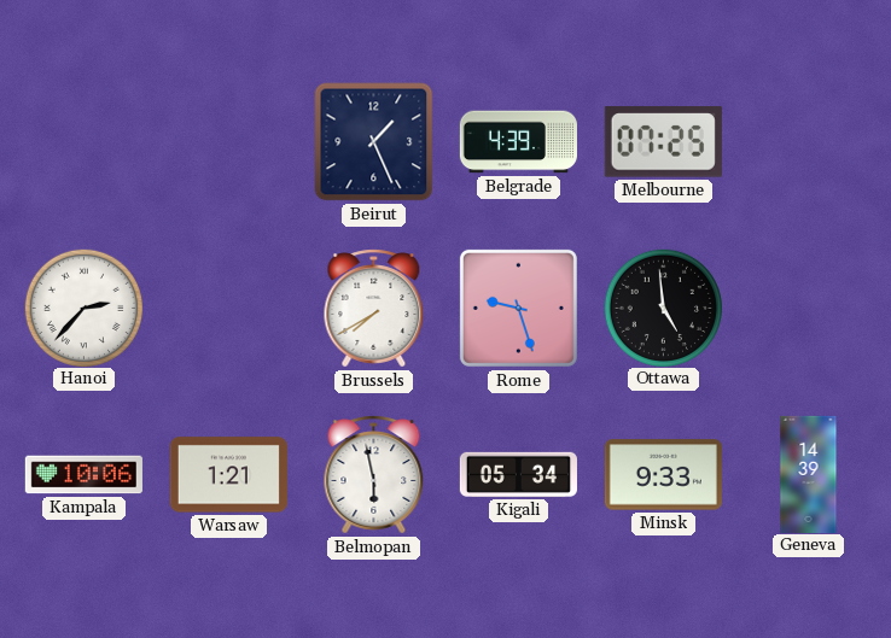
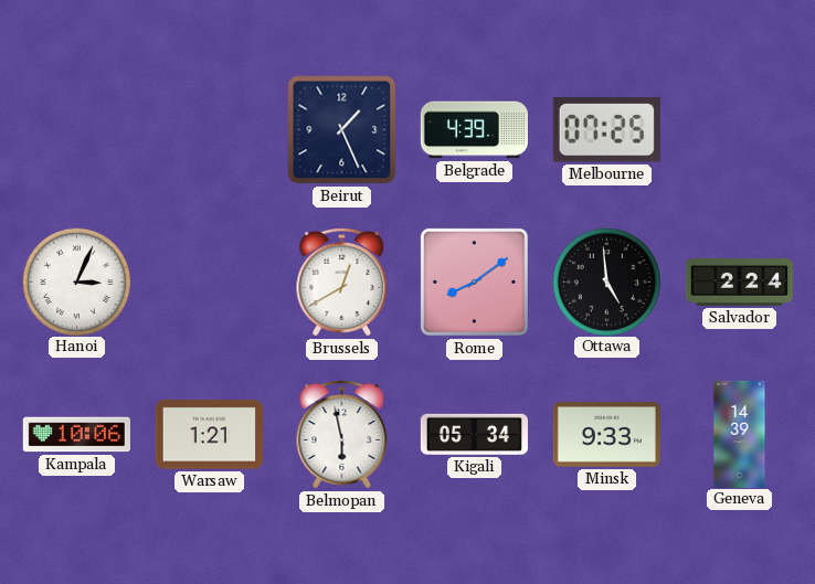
Hanoi: 2:37 -> 3:04
Brussels: 7:40 -> 12:40
Rome: 9:27 -> 8:09
Salvador: none -> 2:24
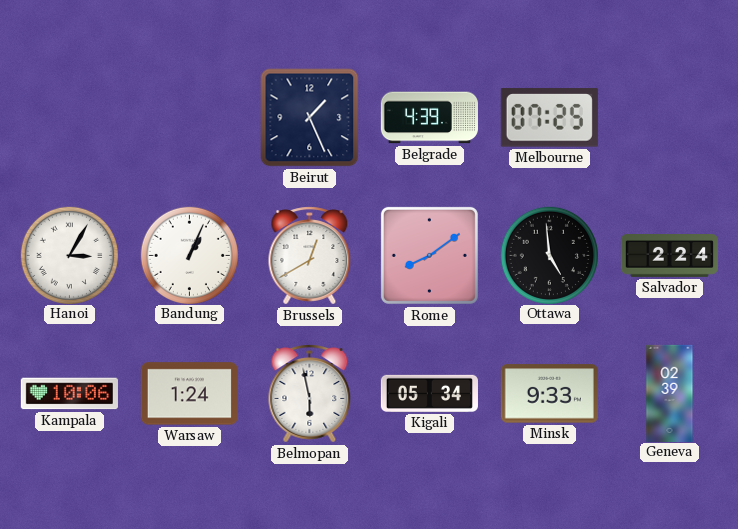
Hanoi: 3:04 -> 3:05
Bandung: none -> 1:04
Warsaw: 1:21 -> 1:24
Geneva: 14:39 -> 02:39
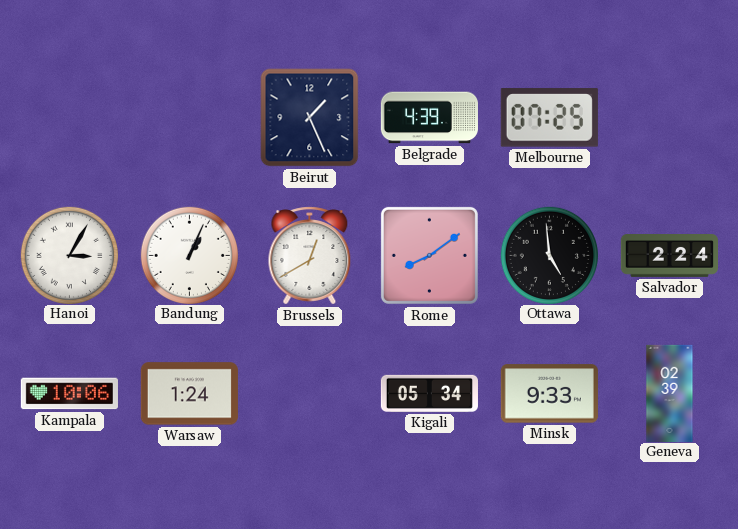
Belmopan: 5:58 -> none
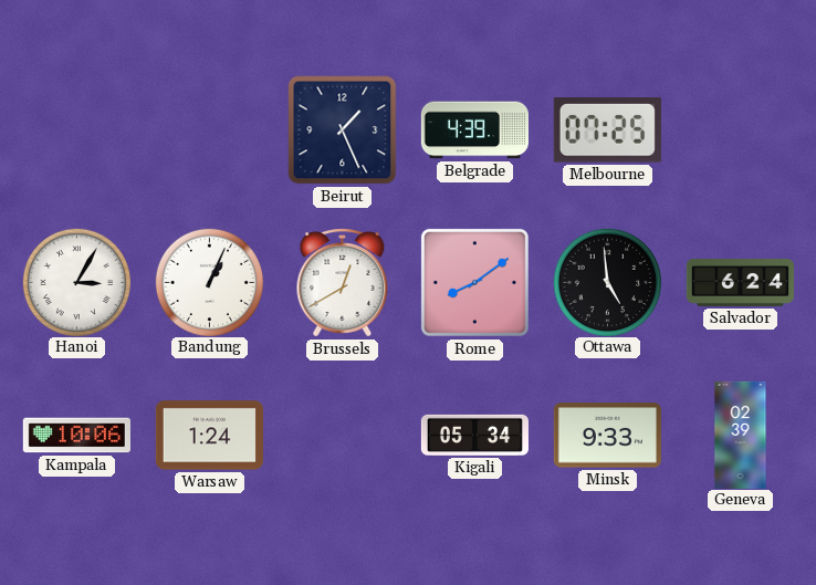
Salvador: 2:24 -> 6:24
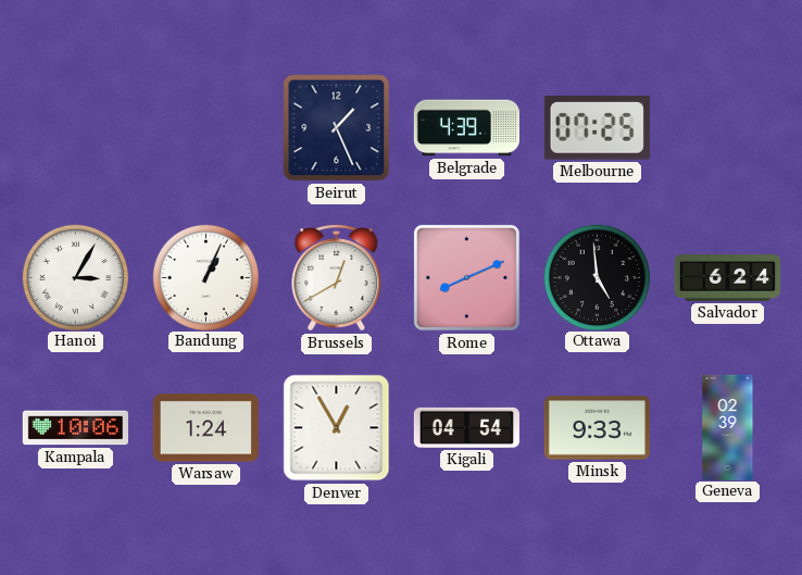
Rome: 8:09 -> 8:11
Denver: none -> 12:55
Kigali: 05:34 -> 04:54
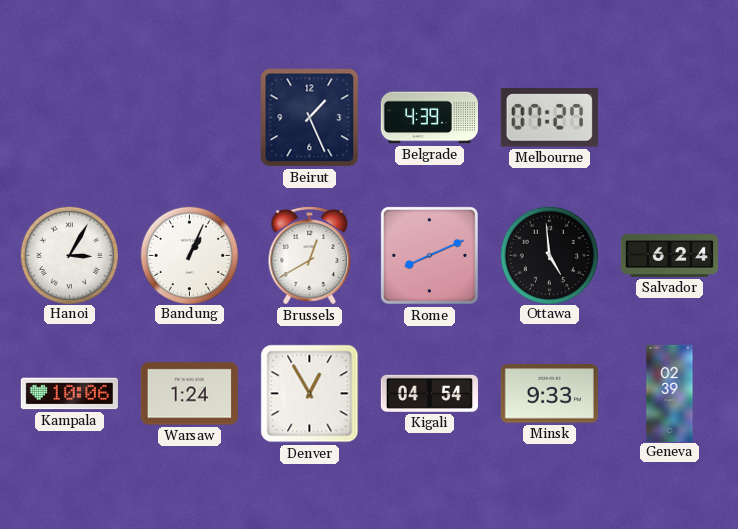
Melbourne: 07:25 -> 07:27
